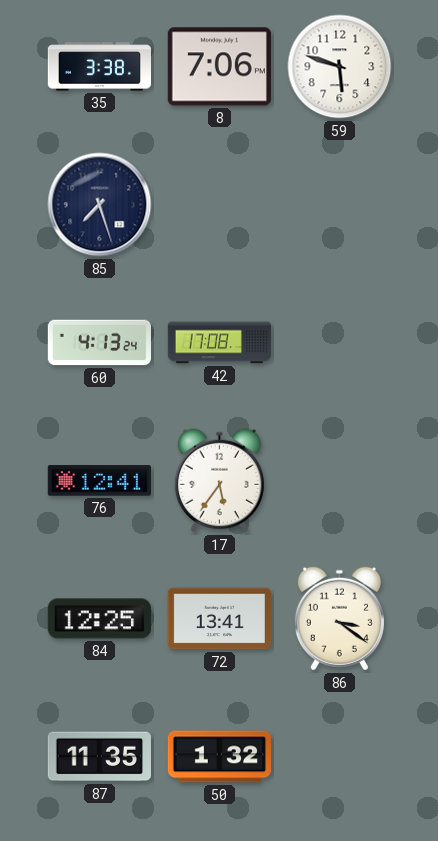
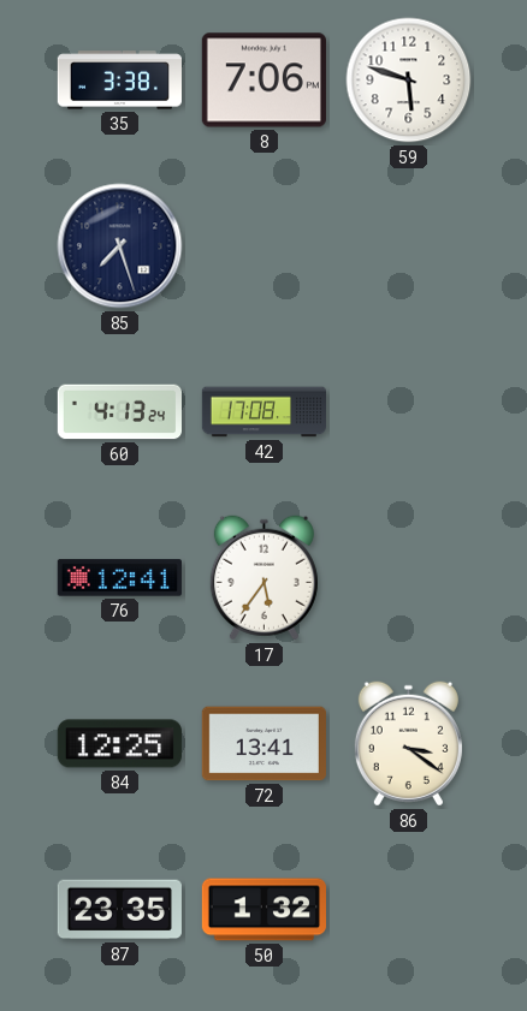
87: 11:35 -> 23:35
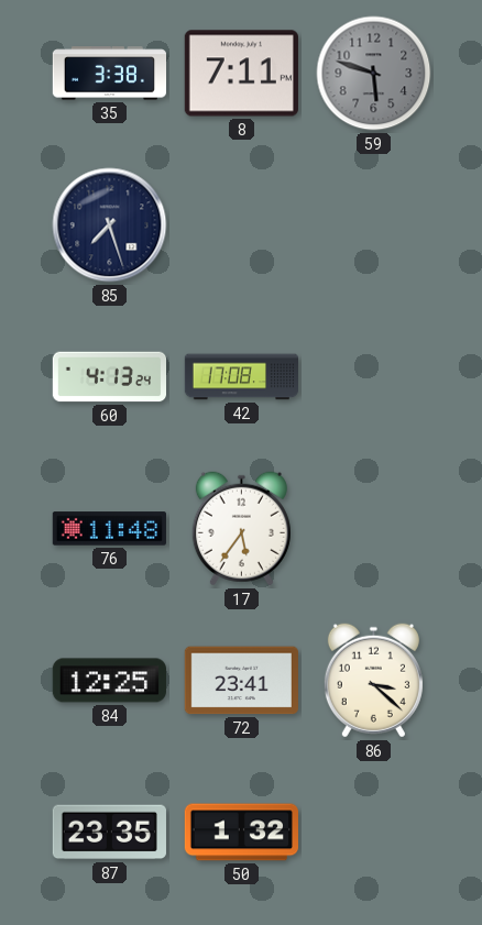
8: 7:06 -> 7:11
59 dial: white -> grey
76: 12:41 -> 11:48
72: 13:41 -> 23:41
86: 3:21 -> 3:22
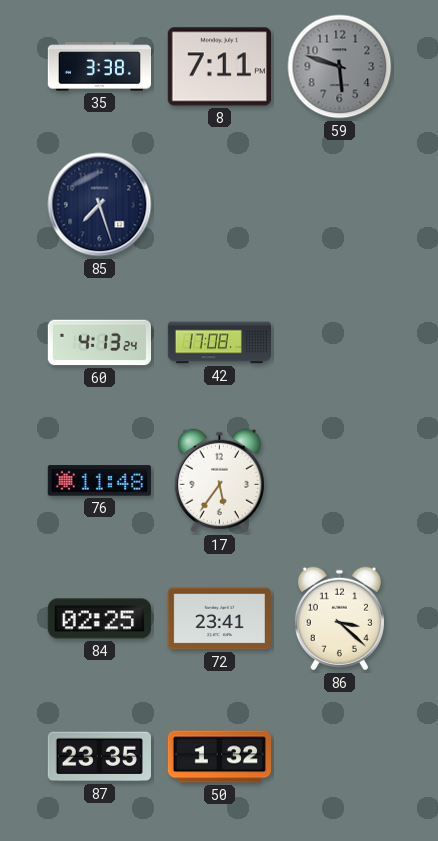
84: 12:25 -> 02:25
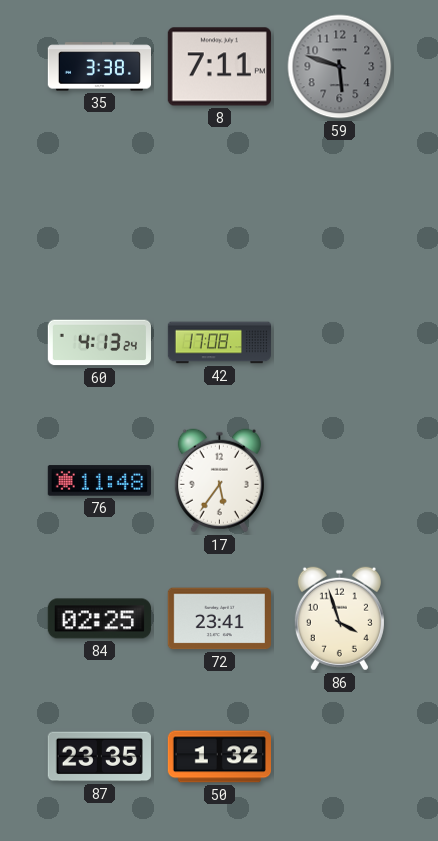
85: 7:27 -> none
86: 3:22 -> 3:57
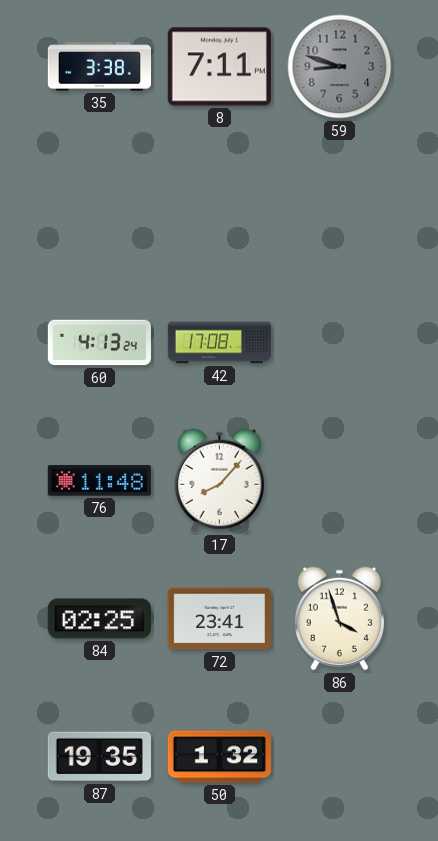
59: 5:48 -> 8:48
17: 5:36 -> 8:07
87: 23:35 -> 19:35
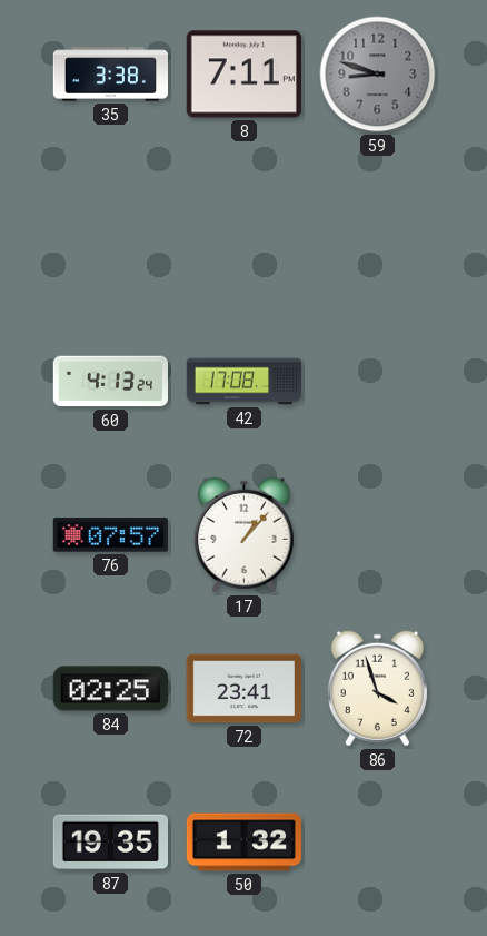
76: 11:48 -> 07:57
17: 8:07 -> 1:07
